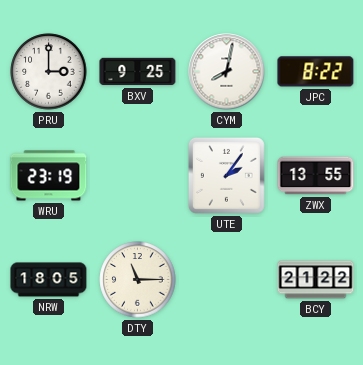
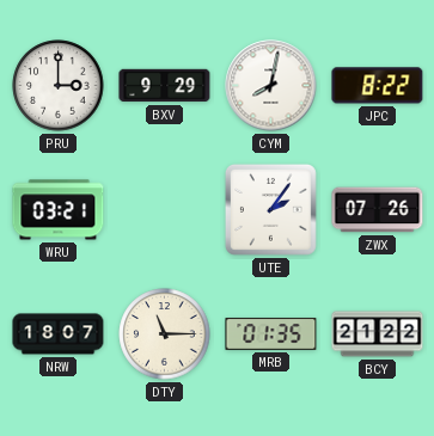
BXV: 9:25 -> 9:29
WRU: 23:19 -> 03:21
ZWX: 13:55 -> 07:26
NRW: 18:05 -> 18:07
MRB: none -> 01:35
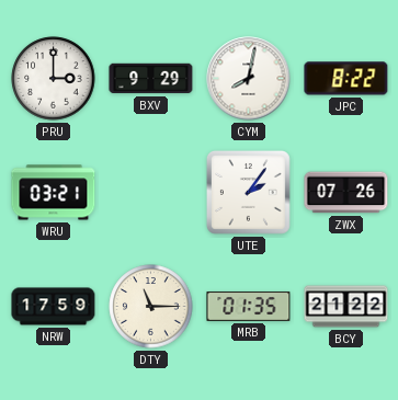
NRW: 18:07 -> 17:59
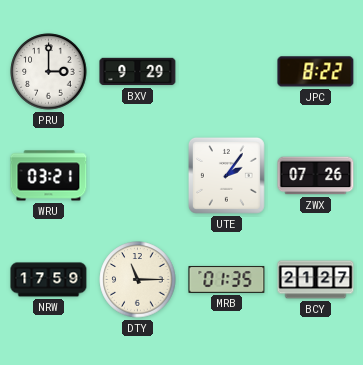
CYM: 8:02 -> none
BCY: 21:22 -> 21:27
